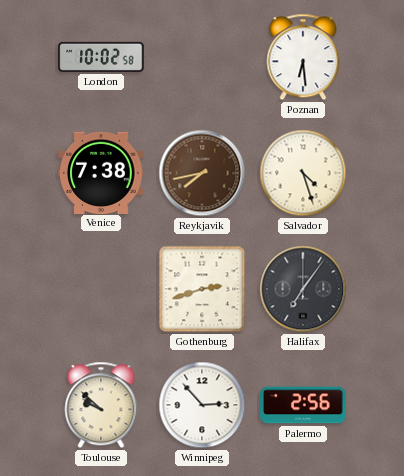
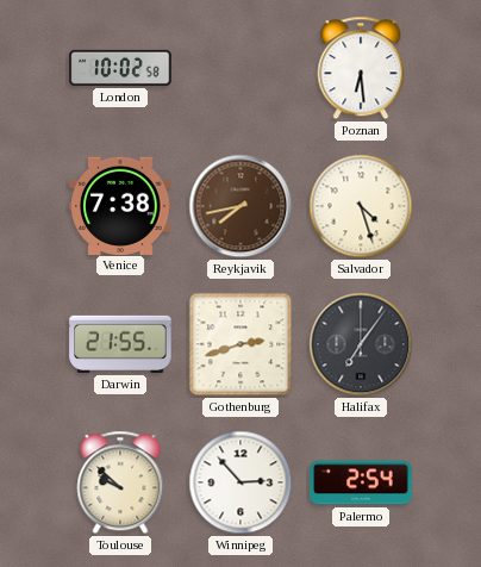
Darwin: none -> 21:55
Palermo: 2:56 -> 2:54
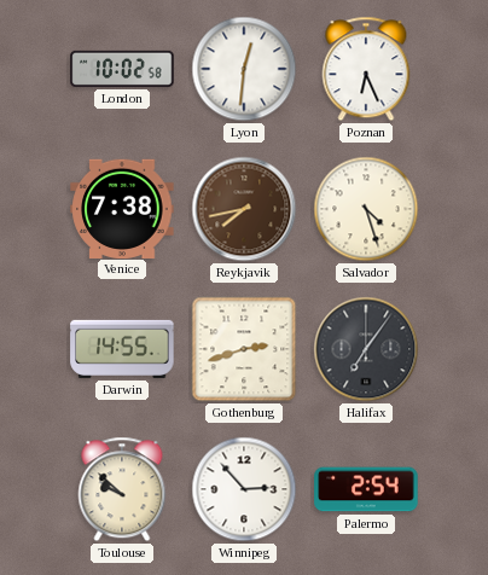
Lyon: none -> 12:31
Poznan: 6:29 -> 6:26
Darwin: 21:55 -> 14:55
